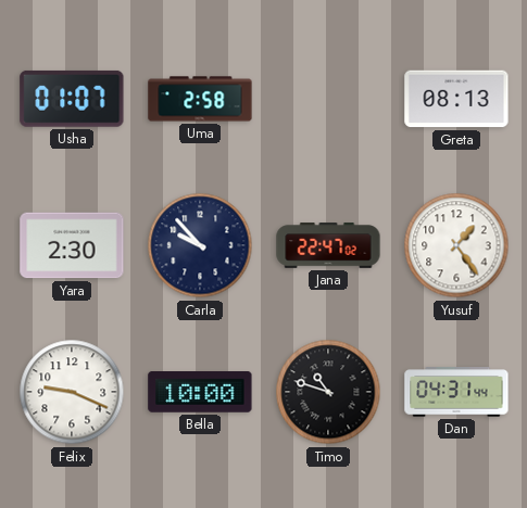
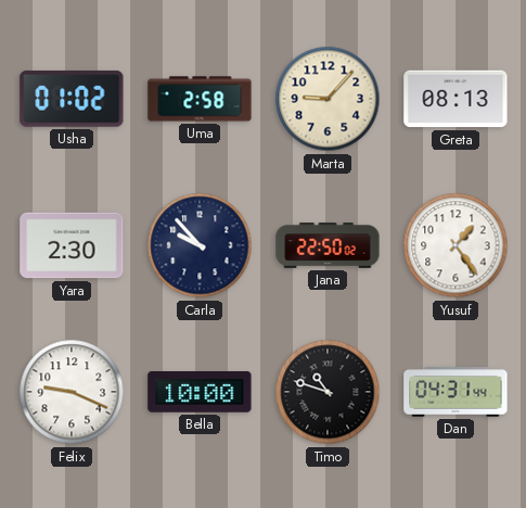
Usha: 01:07 -> 01:02
Marta: none -> 9:07
Jana: 22:47 -> 22:50
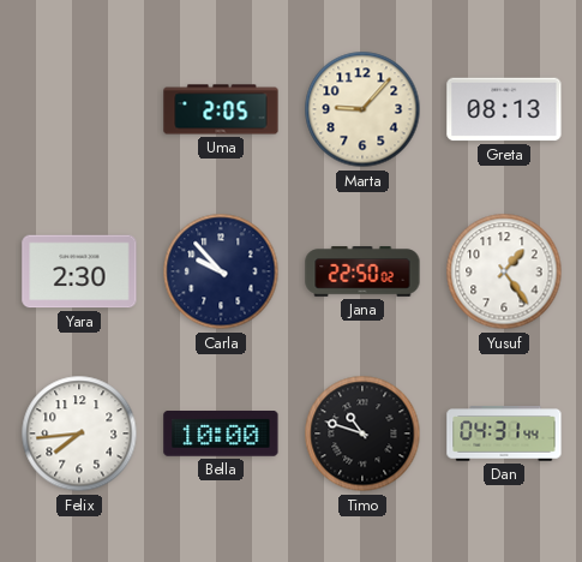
Usha: 01:02 -> none
Uma: 2:58 -> 2:05
Felix: 9:19 -> 7:44
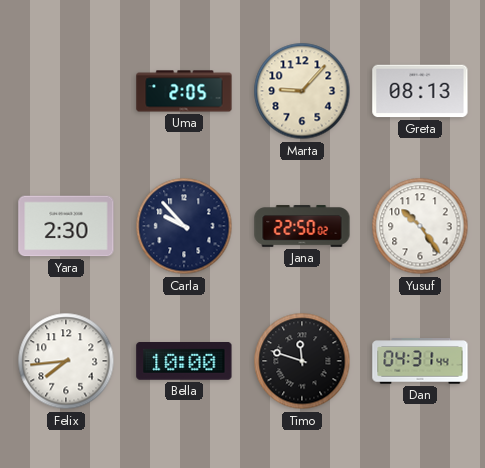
Yusuf: 1:24 -> 10:24
Timo: 10:48 -> 11:48
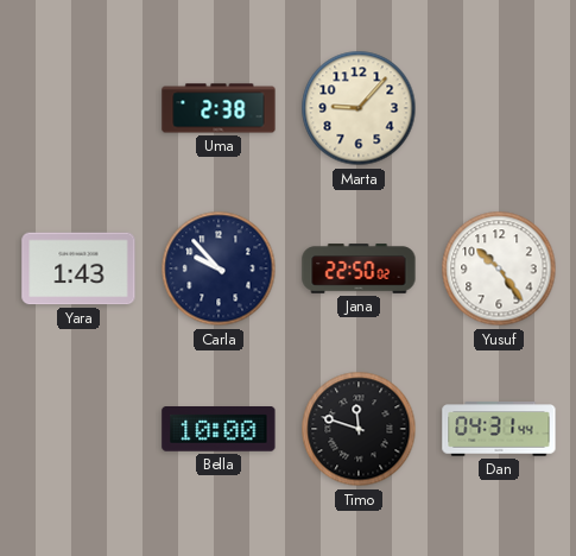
Uma: 2:05 -> 2:38
Greta: 08:13 -> none
Yara: 2:30 -> 1:43
Felix: 7:44 -> none
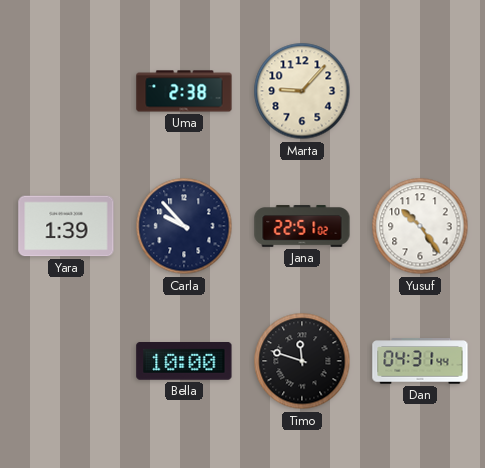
Yara: 1:43 -> 1:39
Jana: 22:50 -> 22:51
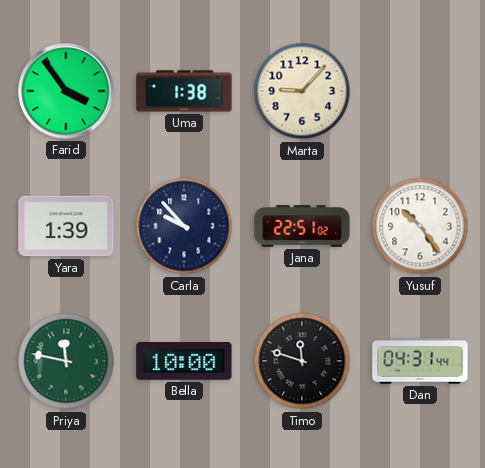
Farid: none -> 3:54
Uma: 2:38 -> 1:38
Priya: none -> 11:47
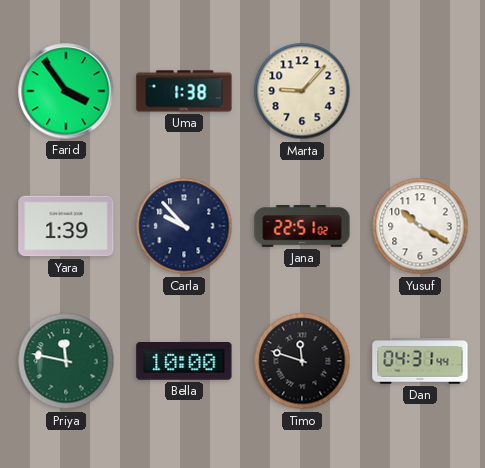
Yusuf: 10:24 -> 10:20
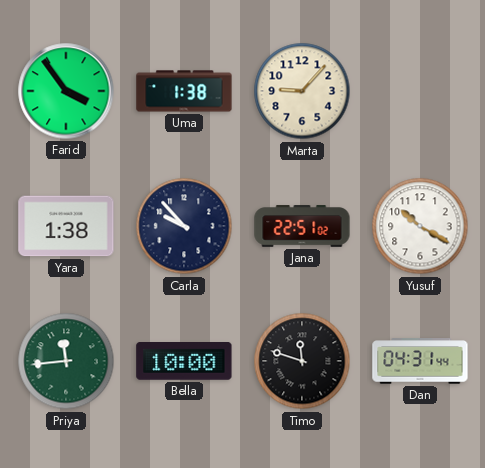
Yara: 1:39 -> 1:38
Priya: 11:47 -> 11:44
